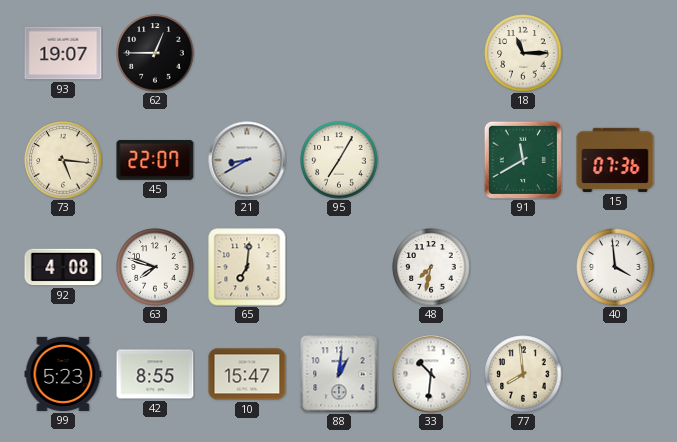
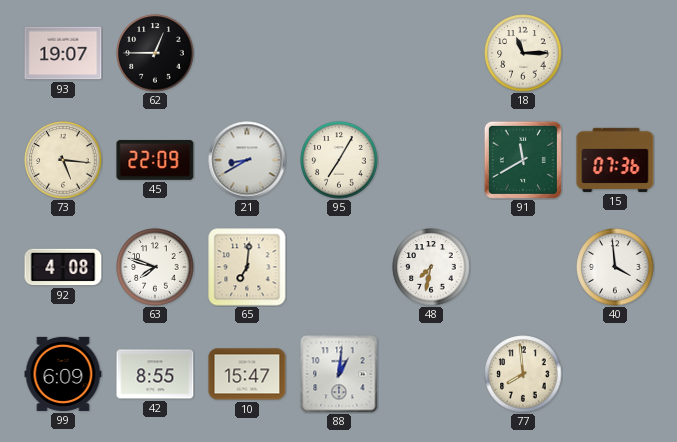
45: 22:07 -> 22:09
99: 5:23 -> 6:09
33: 10:31 -> none
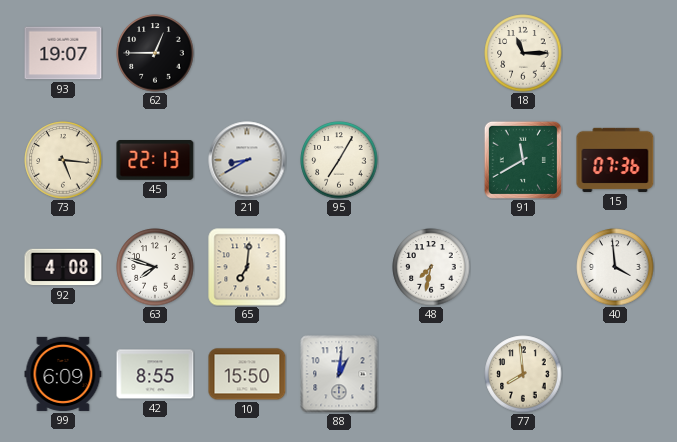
45: 22:09 -> 22:13
10: 15:47 -> 15:50
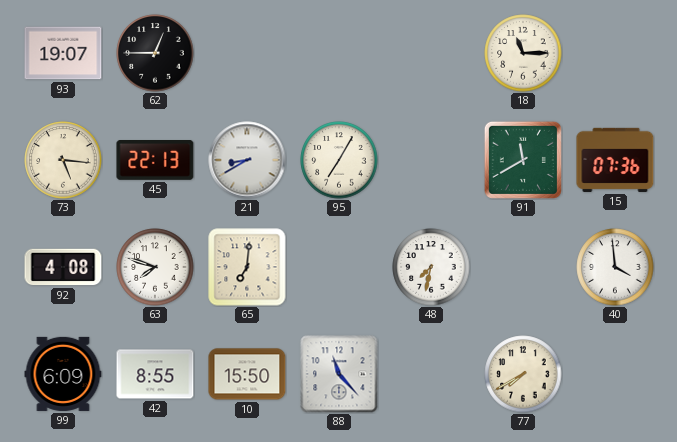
88: 1:01 -> 11:23
77: 7:59 -> 7:40
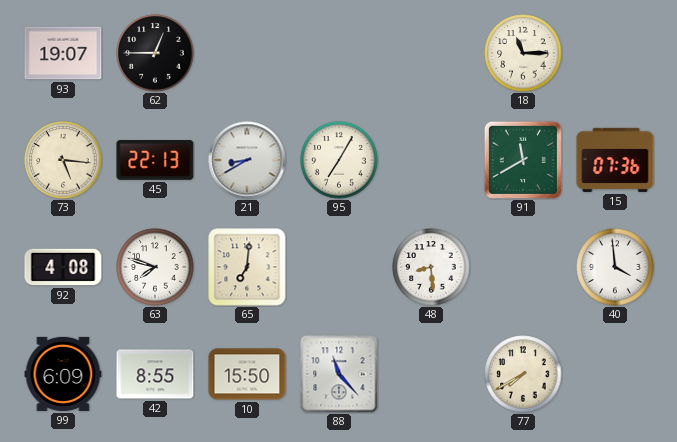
48: 7:32 -> 8:29
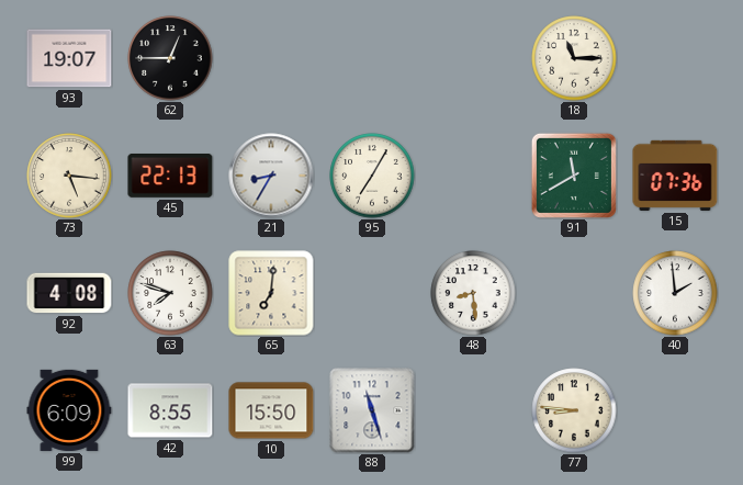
21: 8:40 -> 8:35
40: 3:59 -> 1:59
88: 11:23 -> 11:27
77: 7:40 -> 8:46
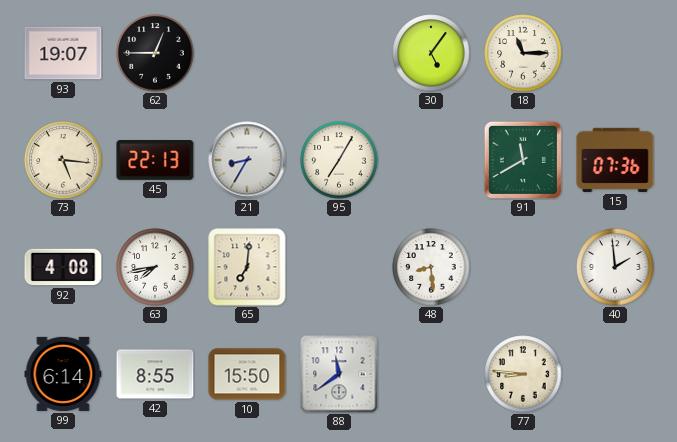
30: none -> 5:06
63: 7:48 -> 7:43
99: 6:09 -> 6:14
88: 11:27 -> 11:39
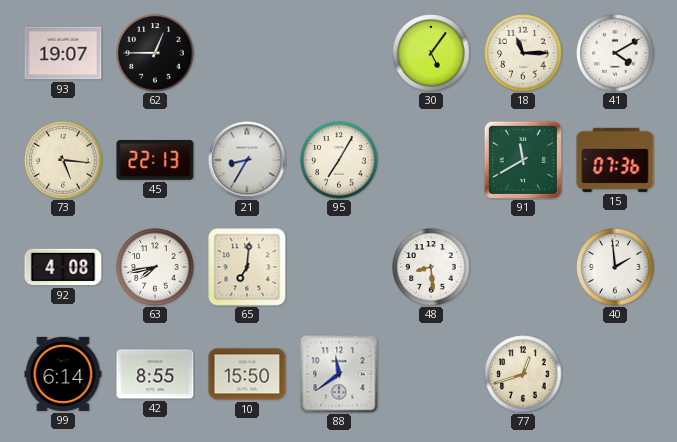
41: none -> 4:10
77: 8:46 -> 12:42
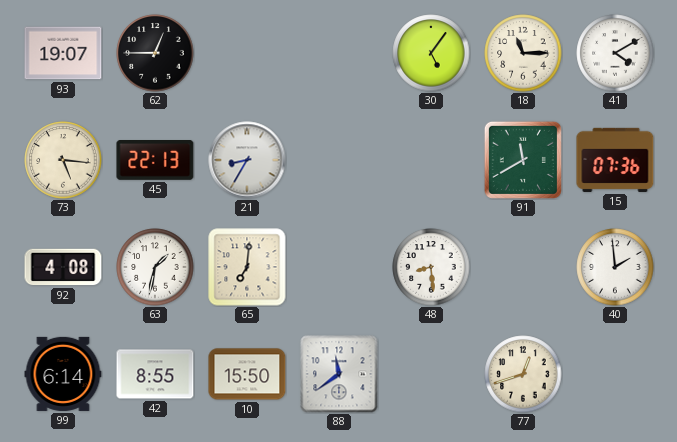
95: 7:05 -> none
63: 7:43 -> 1:32
